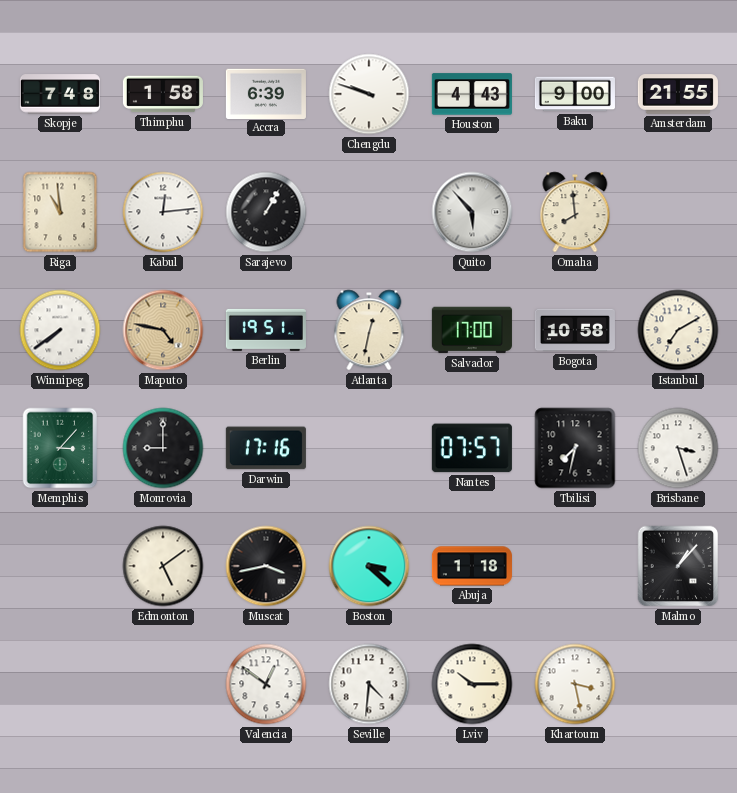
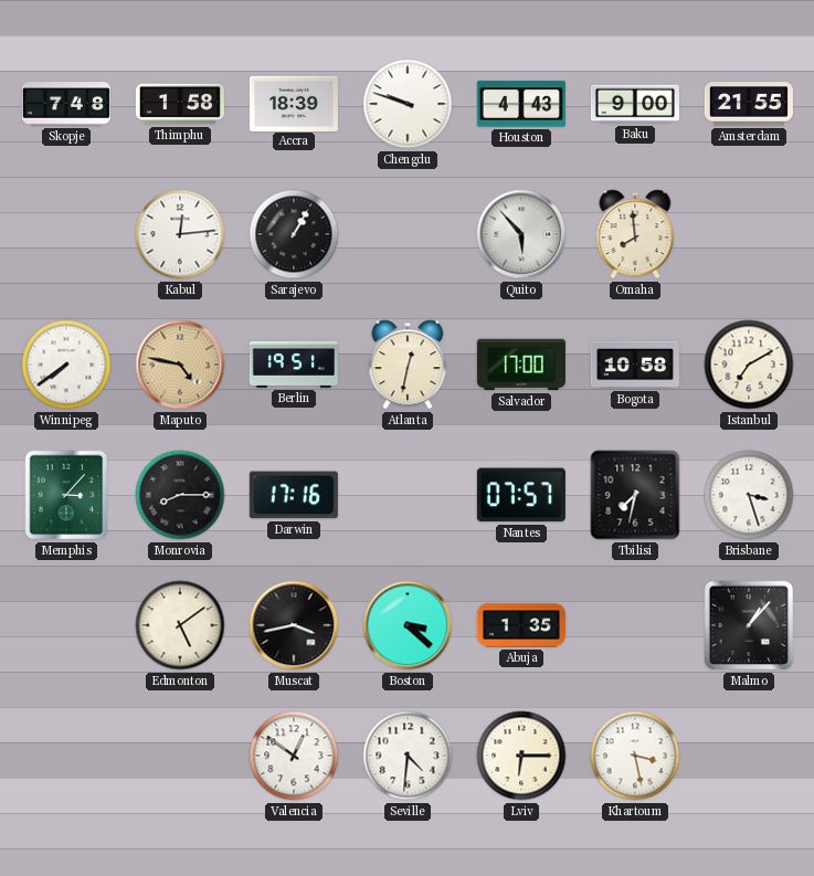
Accra: 6:39 -> 18:39
Riga: 10:59 -> none
Monrovia: 9:00 -> 8:15
Abuja: 1:18 -> 1:35
Lviv: 10:15 -> 6:15
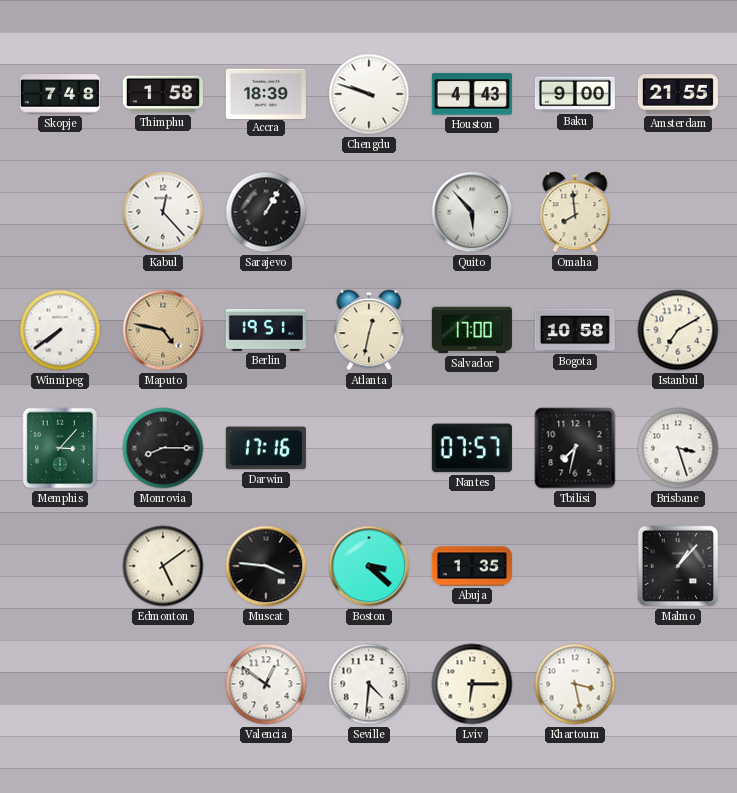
Kabul: 12:14 -> 12:23
Muscat: 3:43 -> 3:46
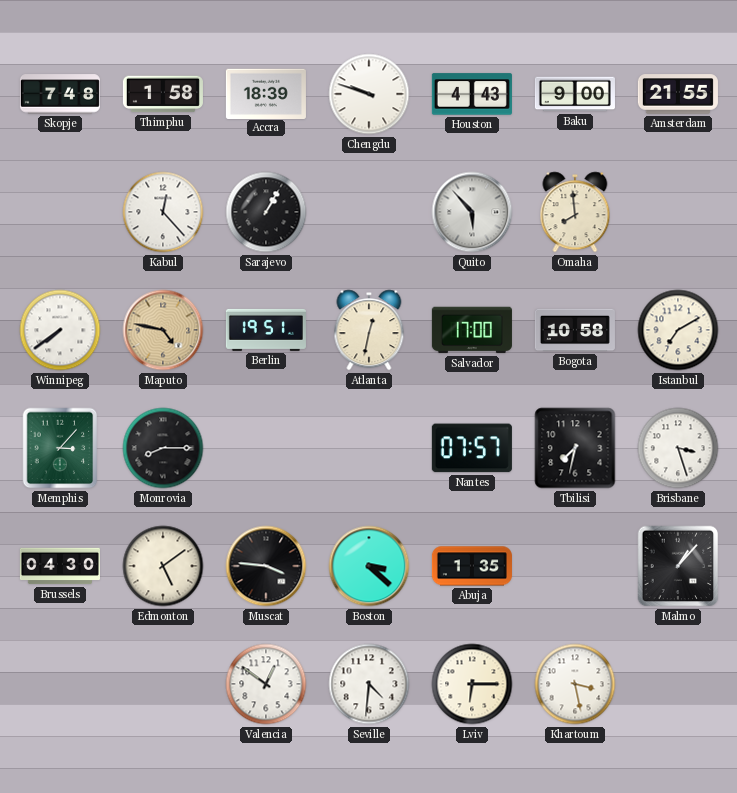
Darwin: 17:16 -> none
Brussels: none -> 04:30
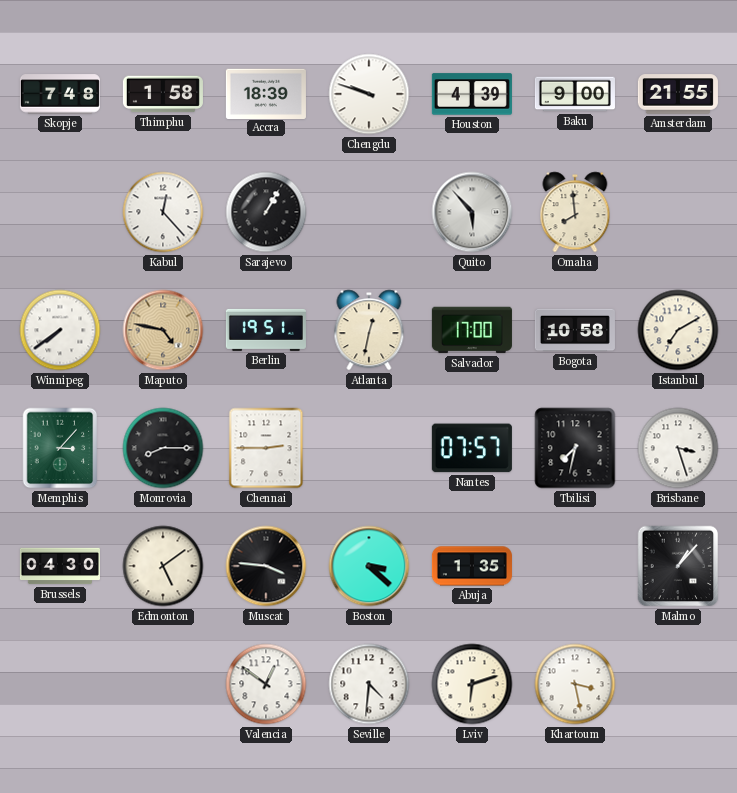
Houston: 4:43 -> 4:39
Chennai: none -> 2:45
Lviv: 6:15 -> 6:12
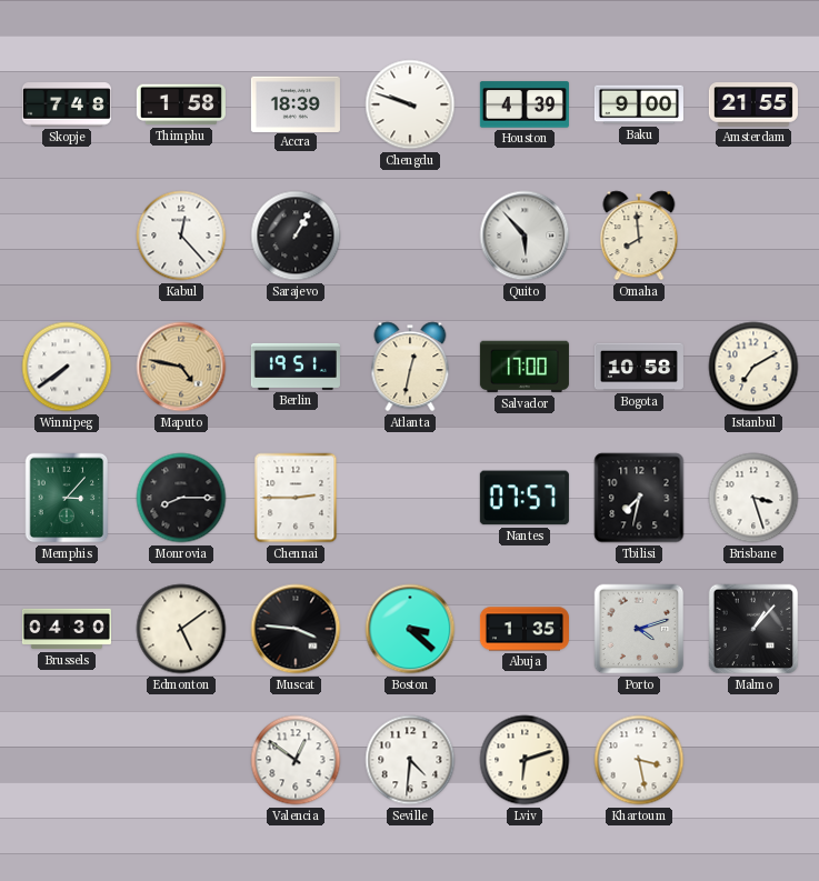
Porto: none -> 4:12
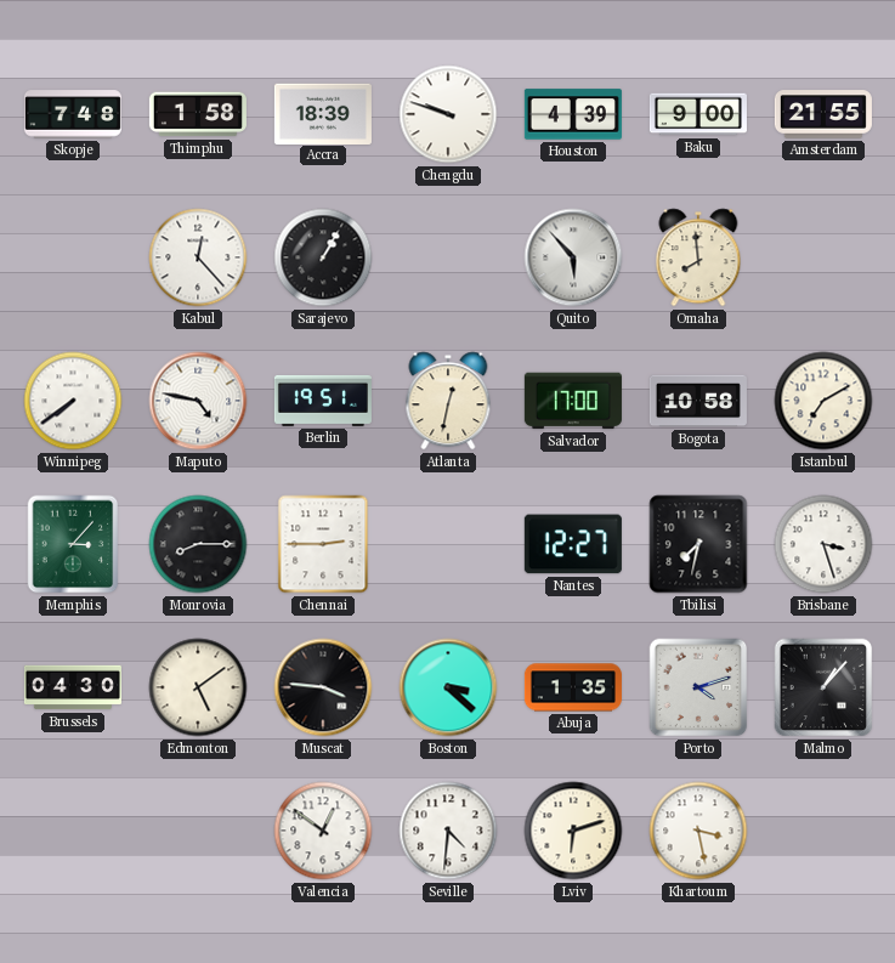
Maputo dial: champagne -> white
Nantes: 07:57 -> 12:27
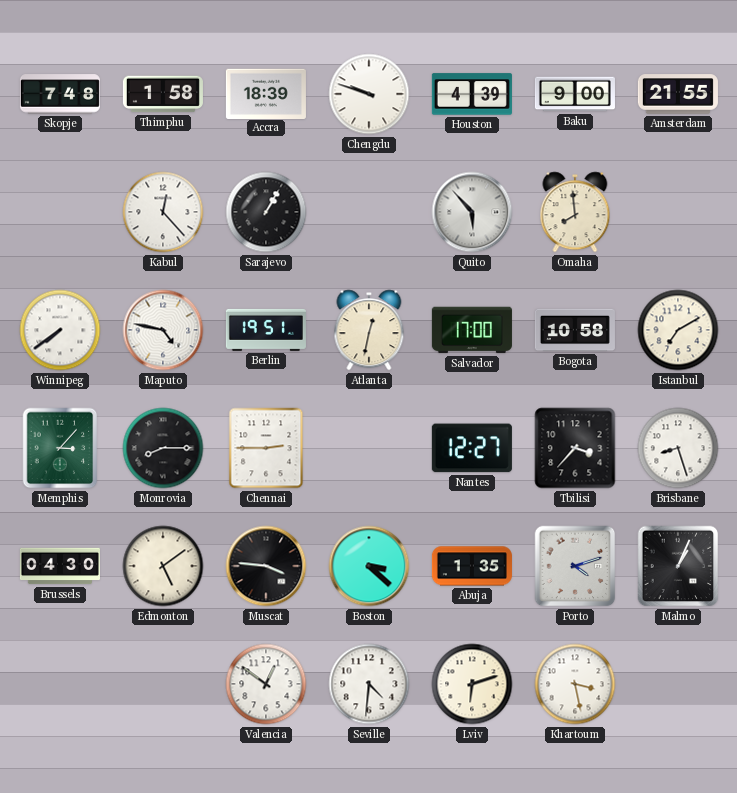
Tbilisi: 7:32 -> 3:37
Brisbane: 3:27 -> 8:27
Malmo: 1:07 -> 1:04
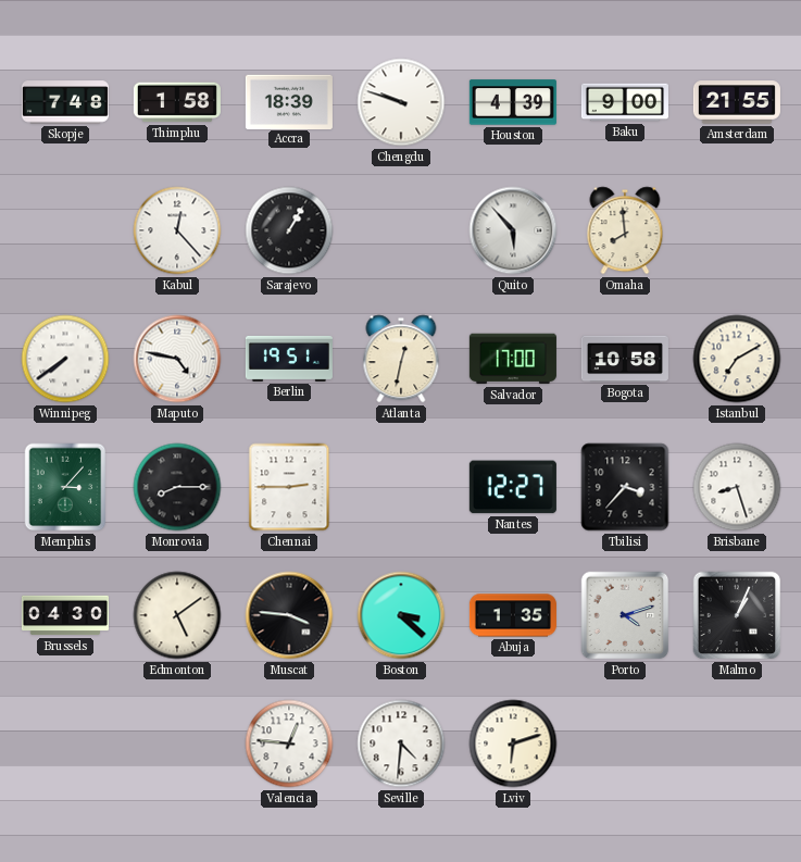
Valencia: 12:51 -> 12:46
Khartoum: 3:28 -> none
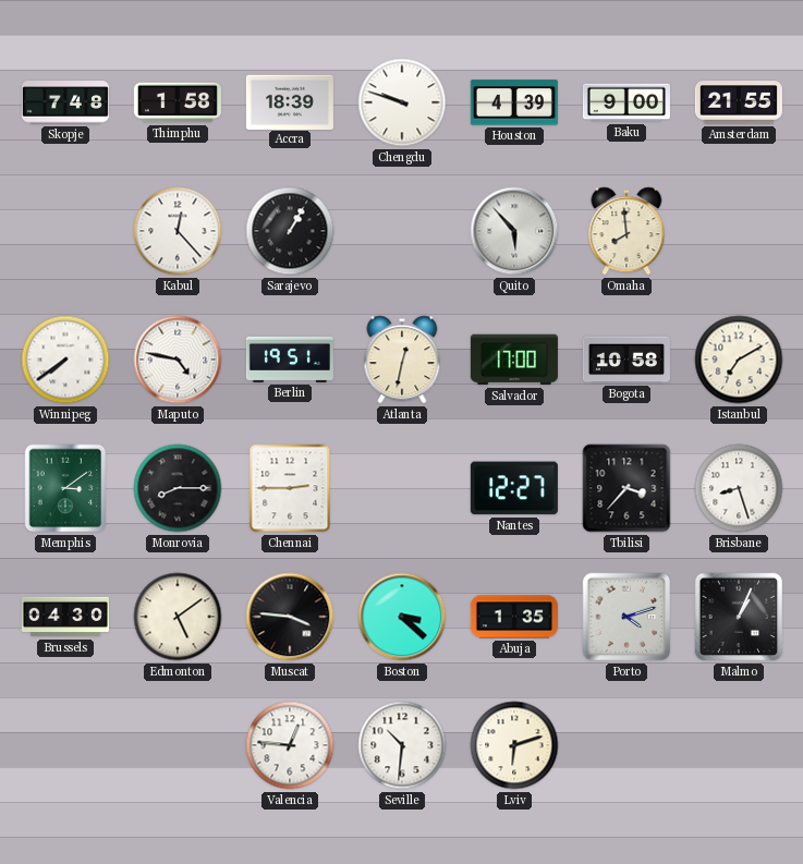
Memphis: 3:07 -> 3:09
Seville: 4:31 -> 10:31
